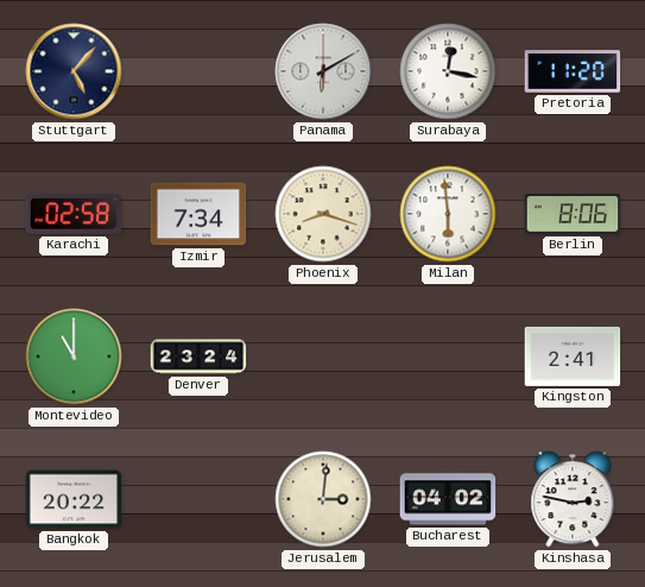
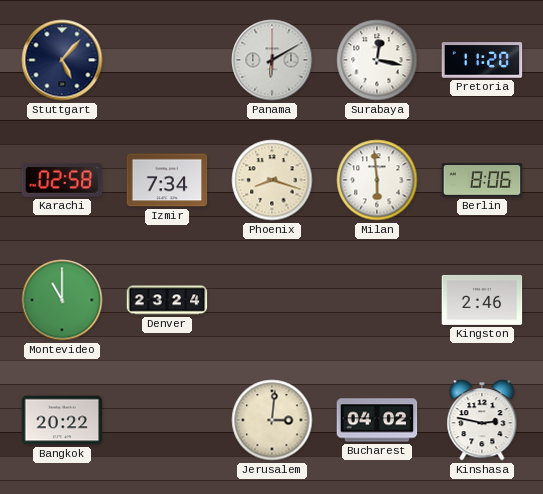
Kingston: 2:41 -> 2:46
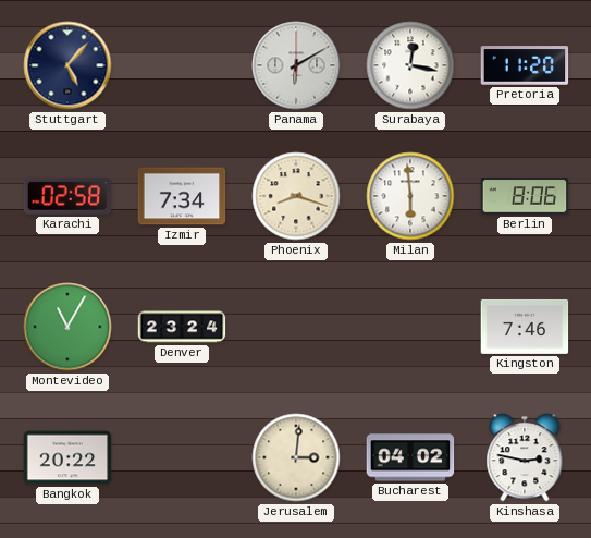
Montevideo: 11:00 -> 11:05
Kingston: 2:46 -> 7:46
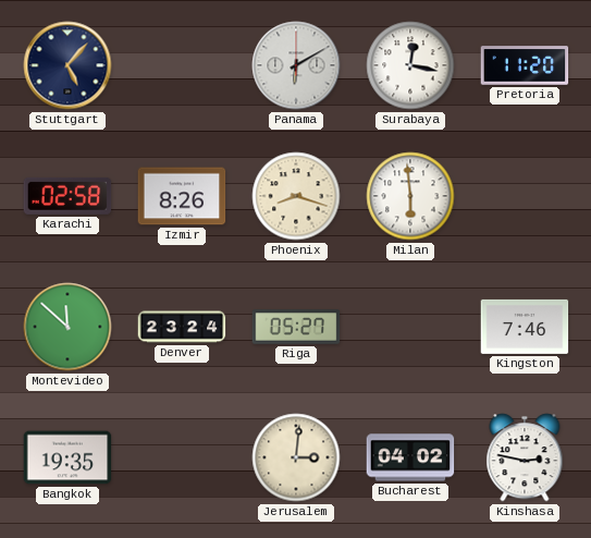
Izmir: 7:34 -> 8:26
Berlin: 8:06 -> none
Montevideo: 11:05 -> 11:52
Riga: none -> 05:27
Bangkok: 20:22 -> 19:35
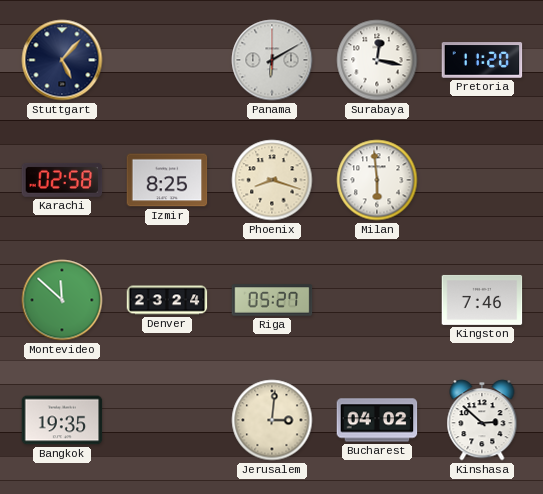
Izmir: 8:26 -> 8:25
Kinshasa: 2:47 -> 2:52
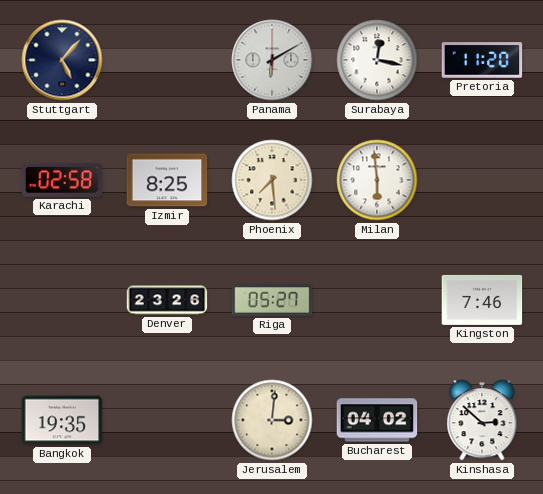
Phoenix: 8:18 -> 7:29
Montevideo: 11:52 -> none
Denver: 23:24 -> 23:26
